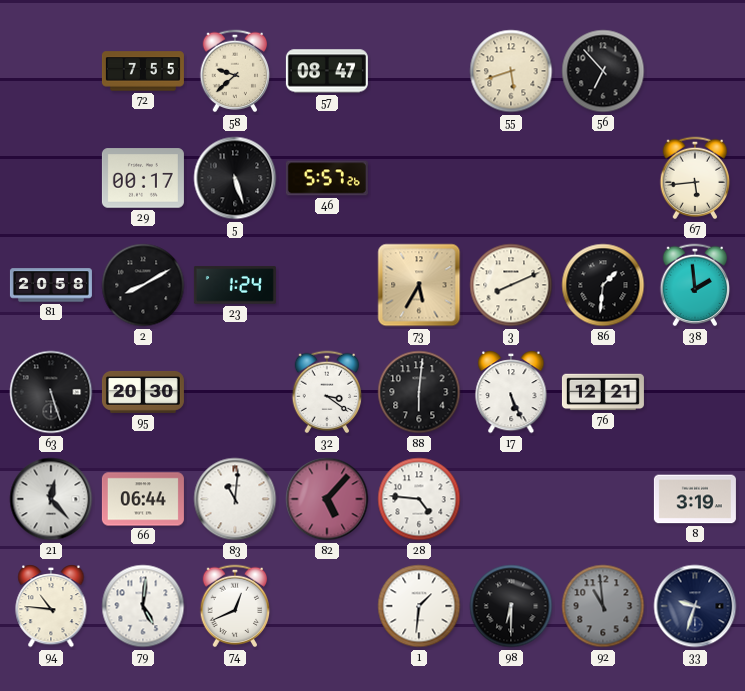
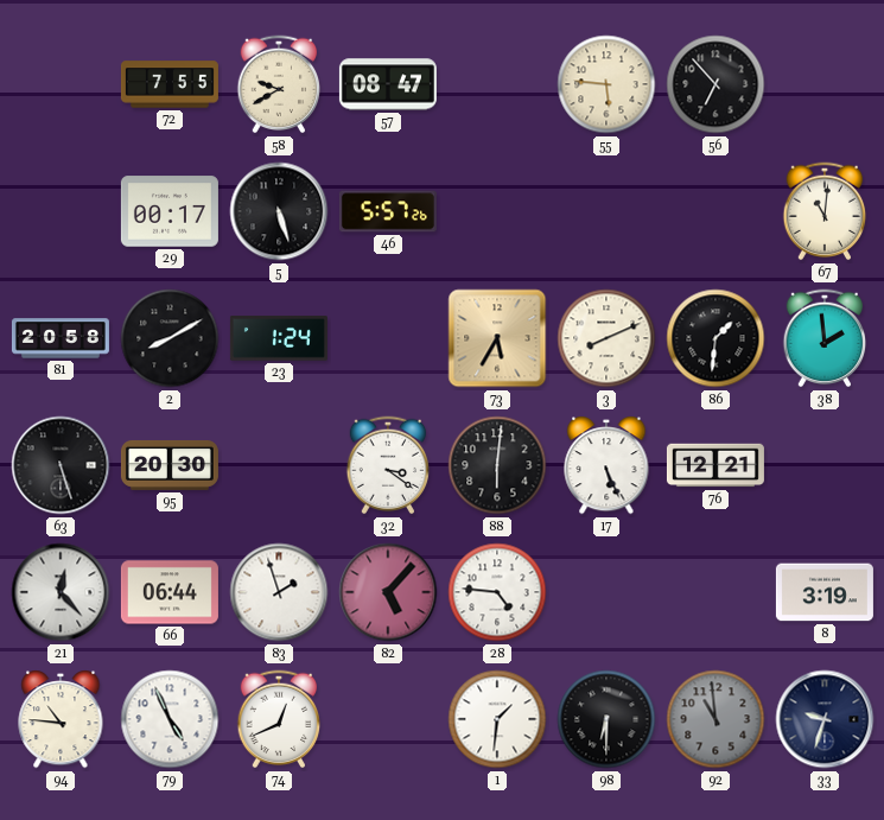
58: 9:38 -> 9:40
55: 5:42 -> 5:46
67: 5:44 -> 11:01
83: 11:01 -> 1:57
79: 5:01 -> 4:56
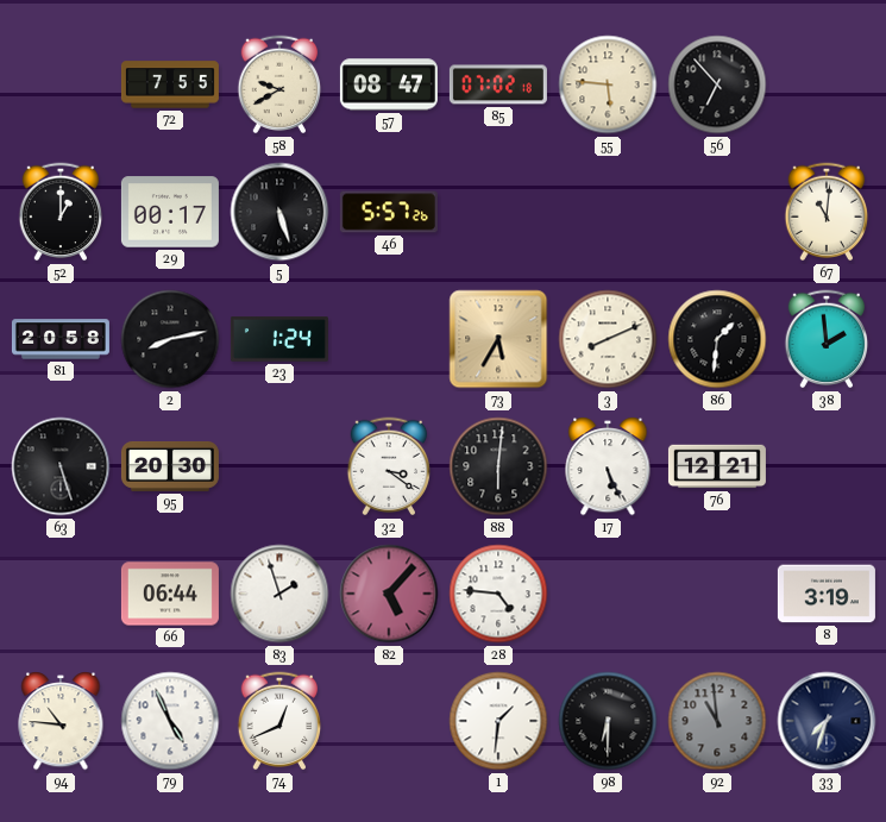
85: none -> 07:02
52: none -> 1:00
2: 8:10 -> 8:13
21: 12:23 -> none
33: 9:33 -> 7:33
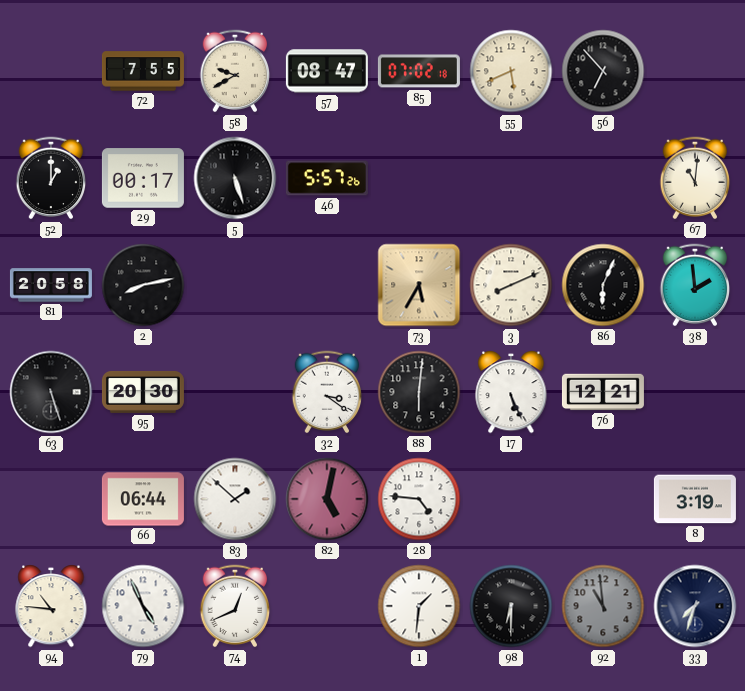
55: 5:46 -> 5:41
23: 1:24 -> none
86: 1:31 -> 6:04
83: 1:57 -> 1:52
82: 5:07 -> 5:02
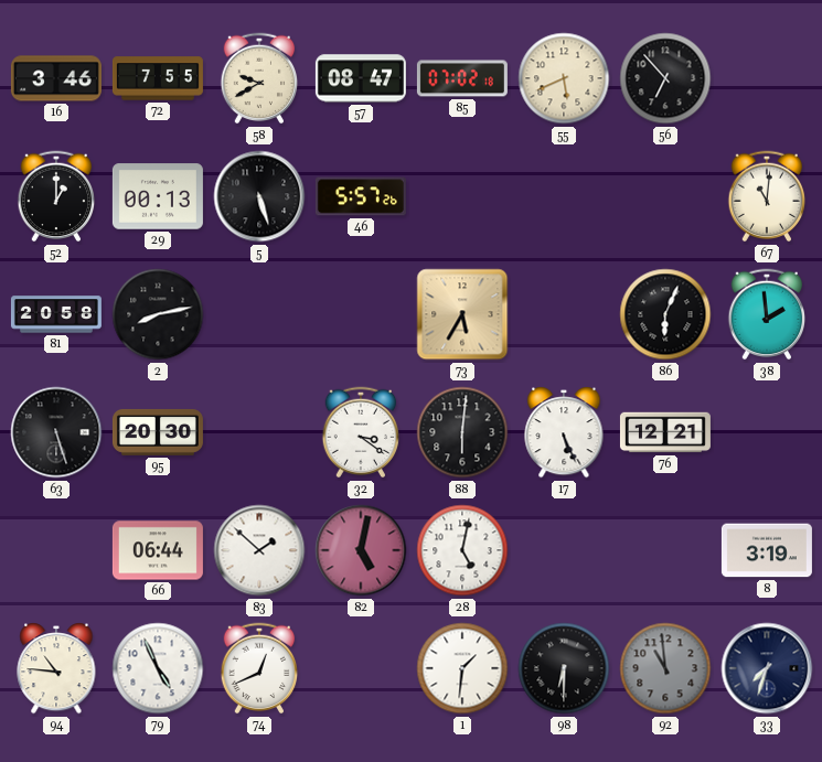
16: none -> 3:46
29: 00:17 -> 00:13
3: 8:11 -> none
28: 4:46 -> 5:02
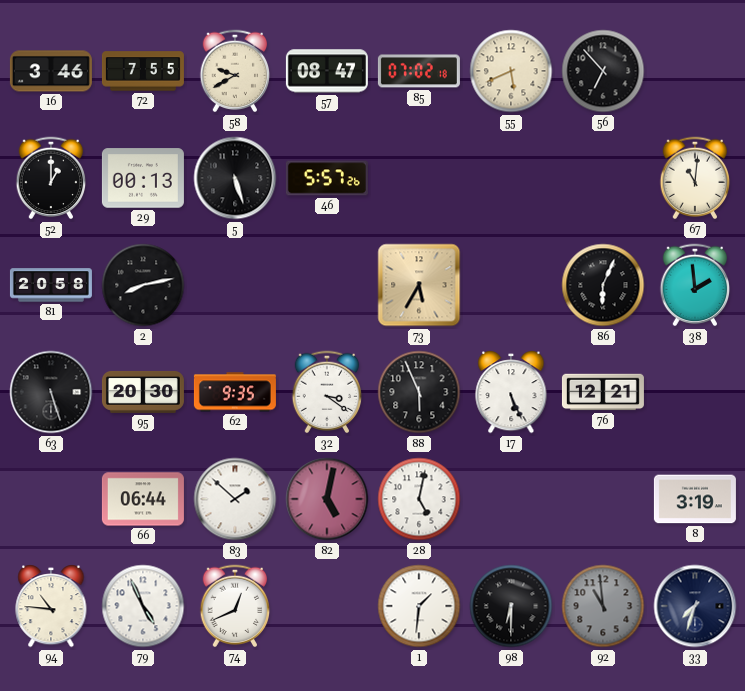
62: none -> 9:35
88: 6:01 -> 5:56
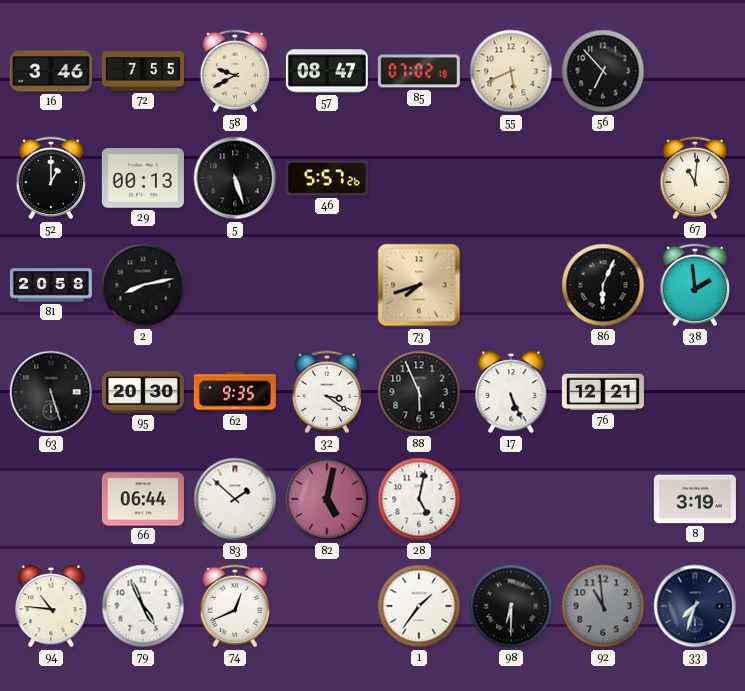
73: 5:35 -> 7:42
1: 1:31 -> 1:36
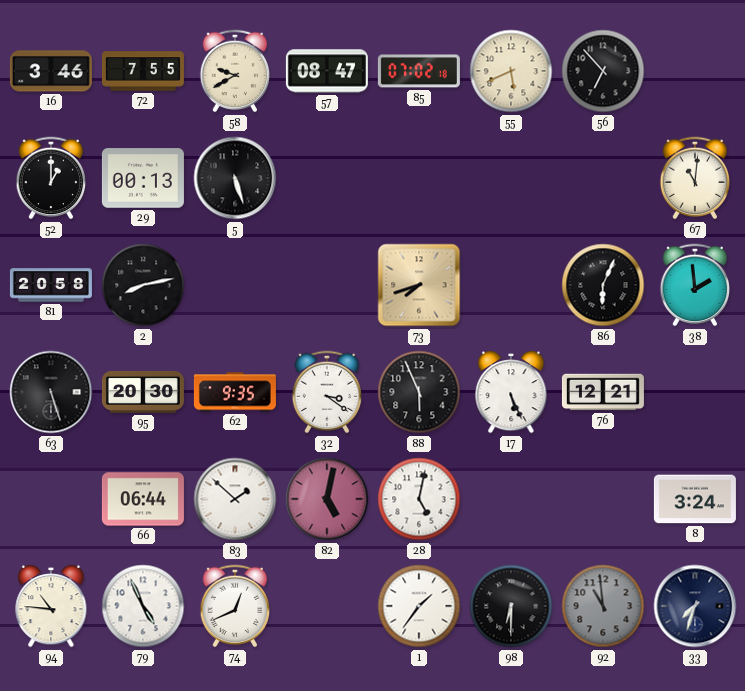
46: 5:57 -> none
8: 3:19 -> 3:24
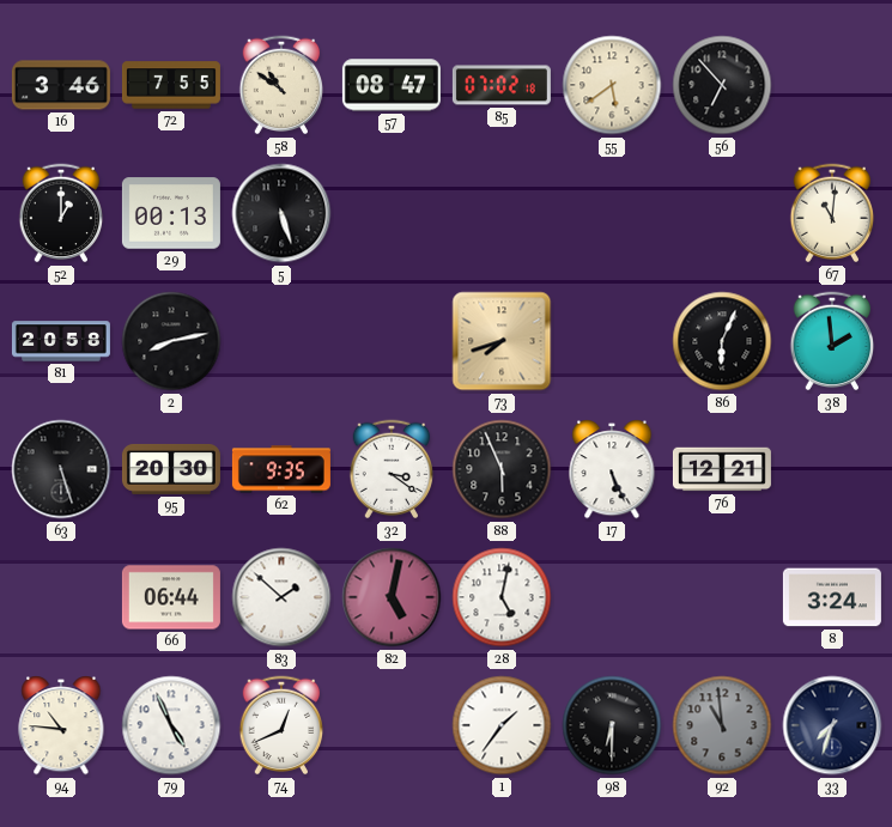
58: 9:40 -> 10:51
55: 5:41 -> 5:39
